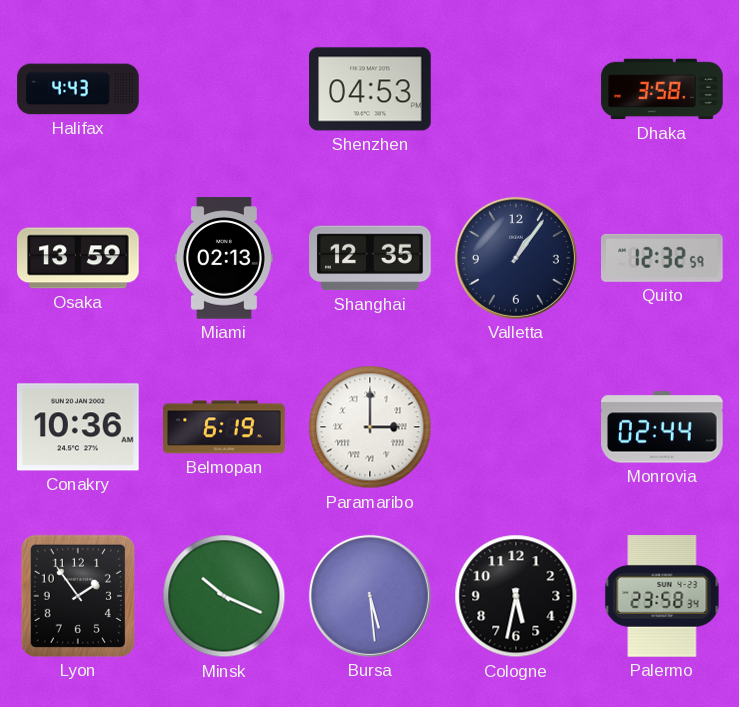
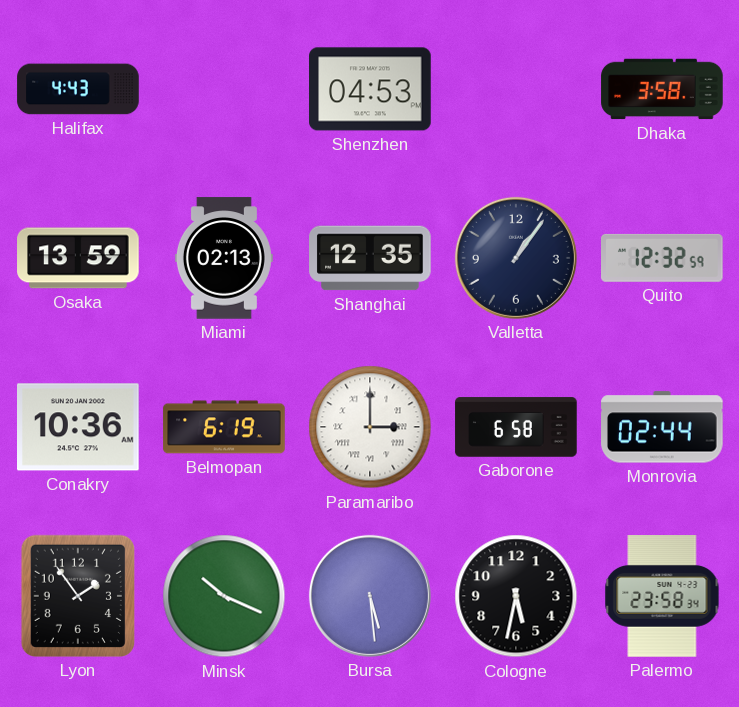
Gaborone: none -> 6:58
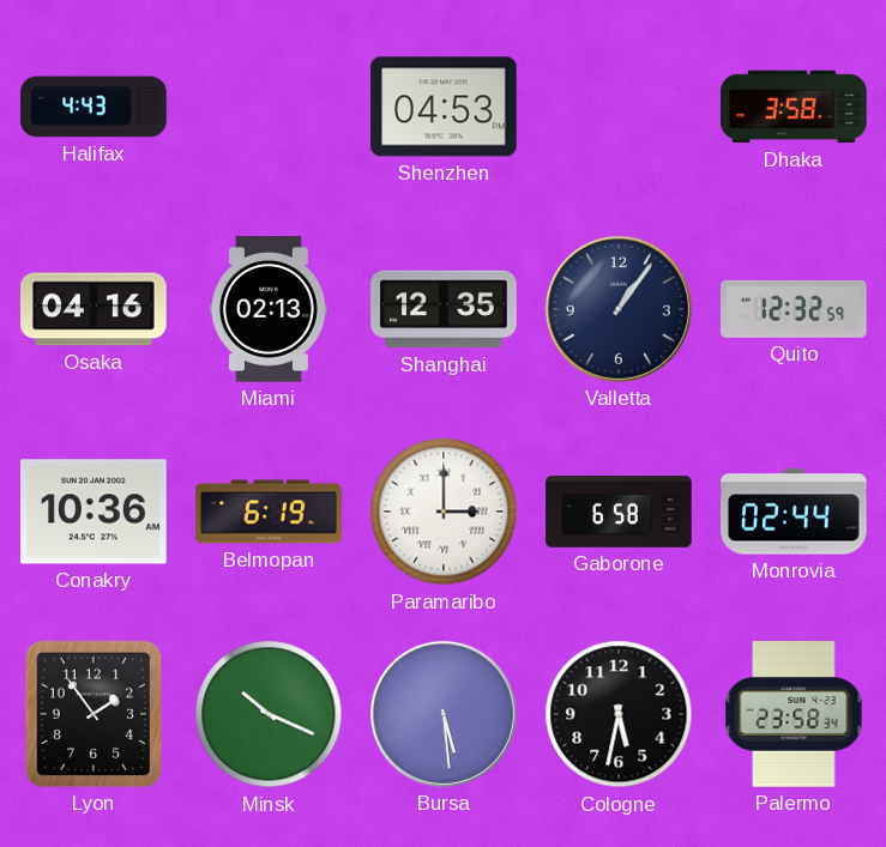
Osaka: 13:59 -> 04:16
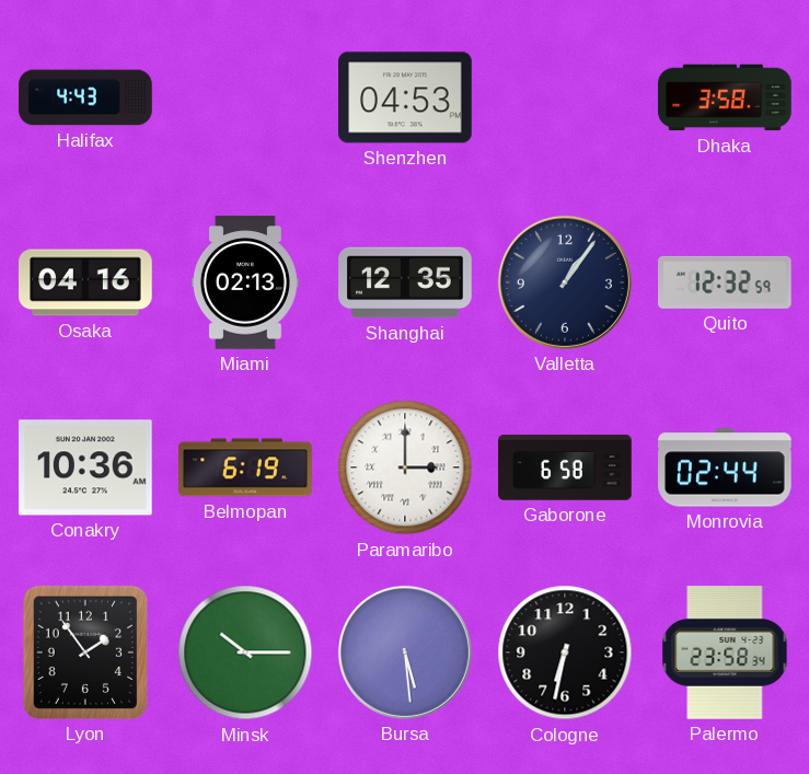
Minsk: 10:19 -> 10:15
Cologne: 5:32 -> 6:32
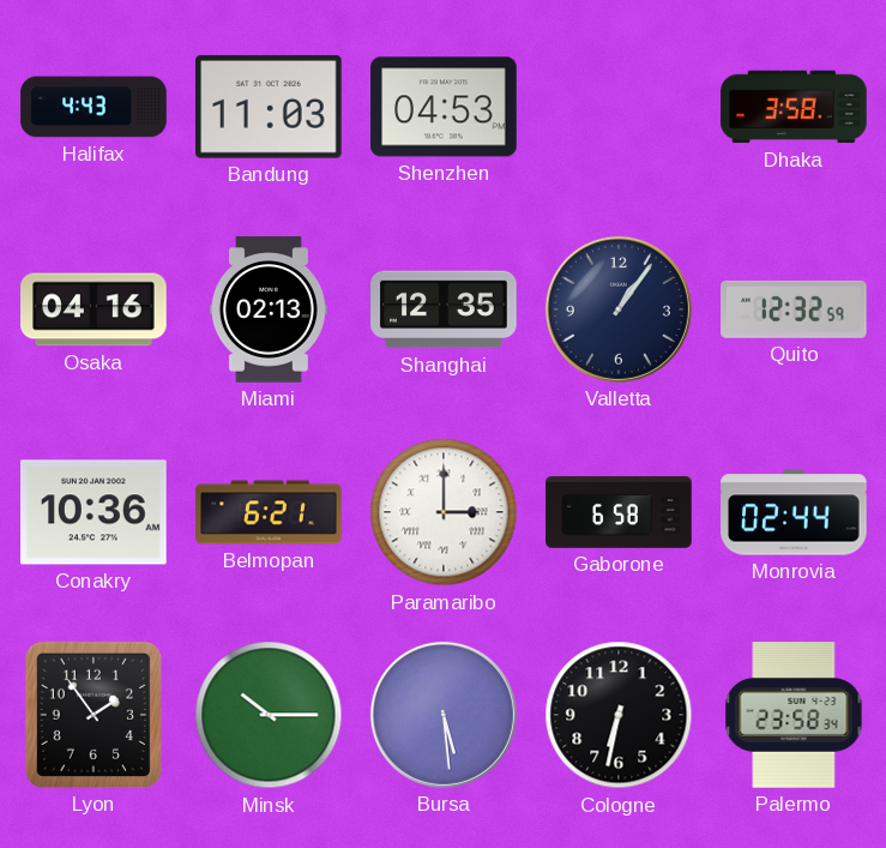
Bandung: none -> 11:03
Belmopan: 6:19 -> 6:21
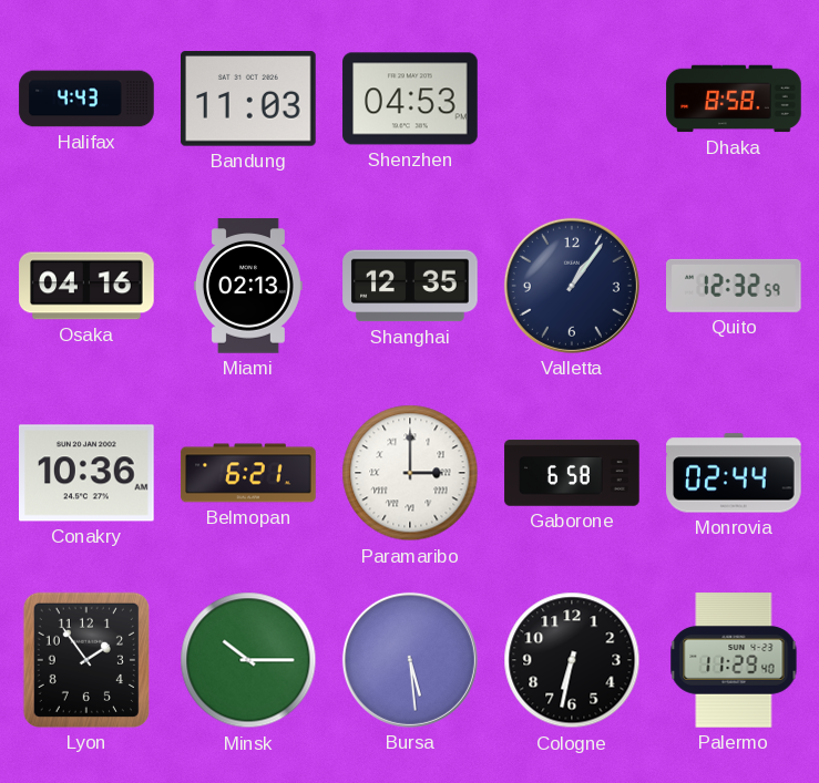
Dhaka: 3:58 -> 8:58
Palermo: 23:58 -> 11:29
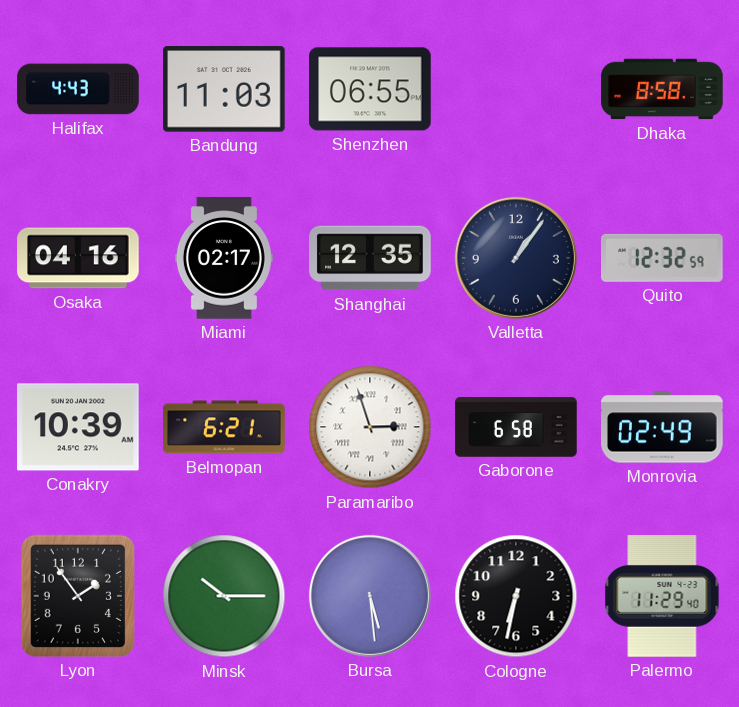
Shenzhen: 04:53 -> 06:55
Miami: 02:13 -> 02:17
Conakry: 10:36 -> 10:39
Paramaribo: 3:00 -> 2:57
Monrovia: 02:44 -> 02:49
